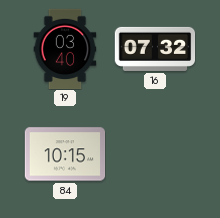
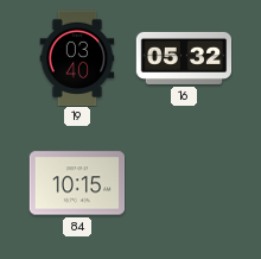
16: 07:32 -> 05:32
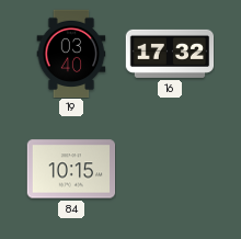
16: 05:32 -> 17:32
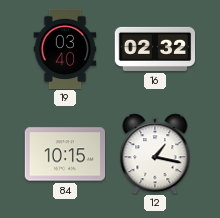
16: 17:32 -> 02:32
12: none -> 1:17
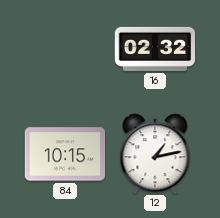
19: 03:40 -> none
12: 1:17 -> 1:13
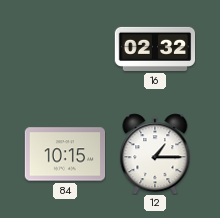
12: 1:13 -> 1:15
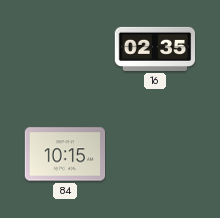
16: 02:32 -> 02:35
12: 1:15 -> none
